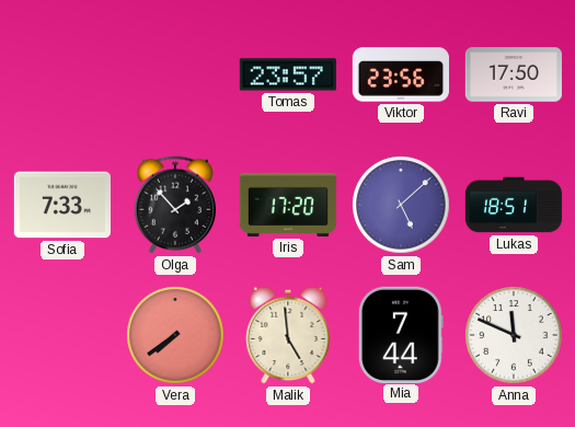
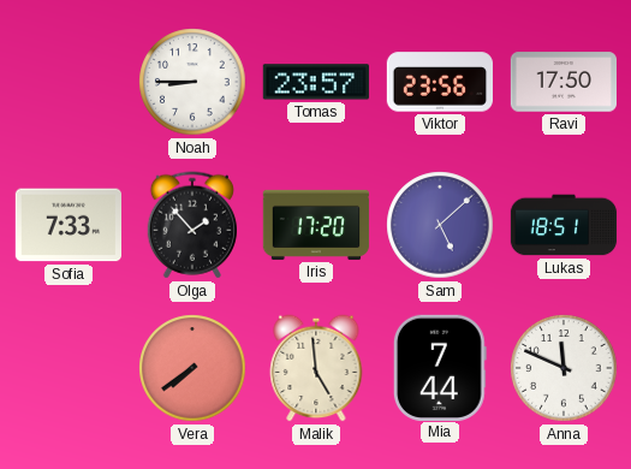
Noah: none -> 8:45
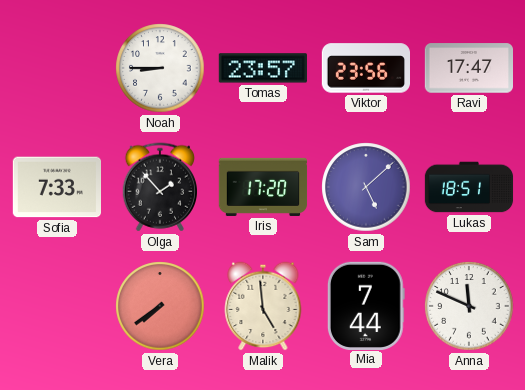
Ravi: 17:50 -> 17:47
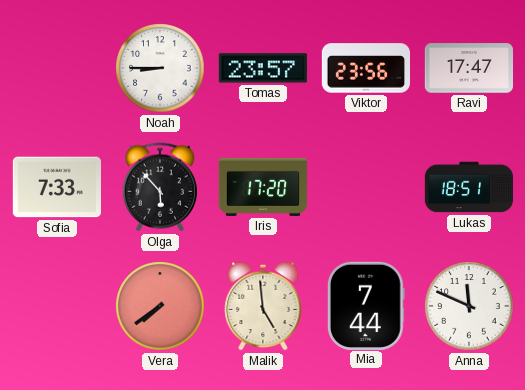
Olga: 1:53 -> 5:53
Sam: 5:08 -> none
